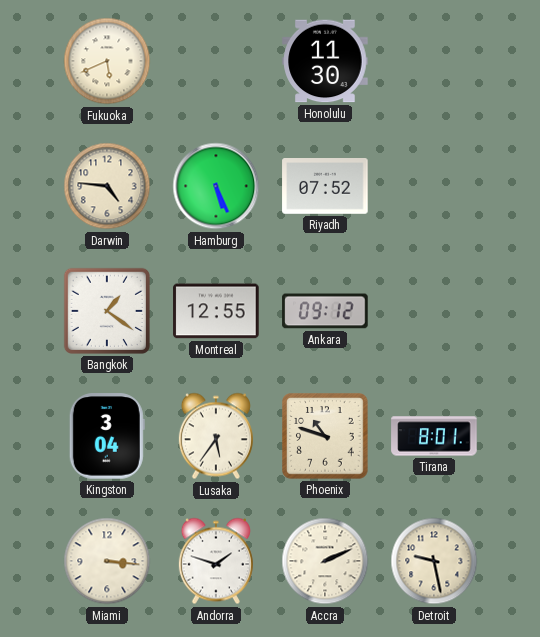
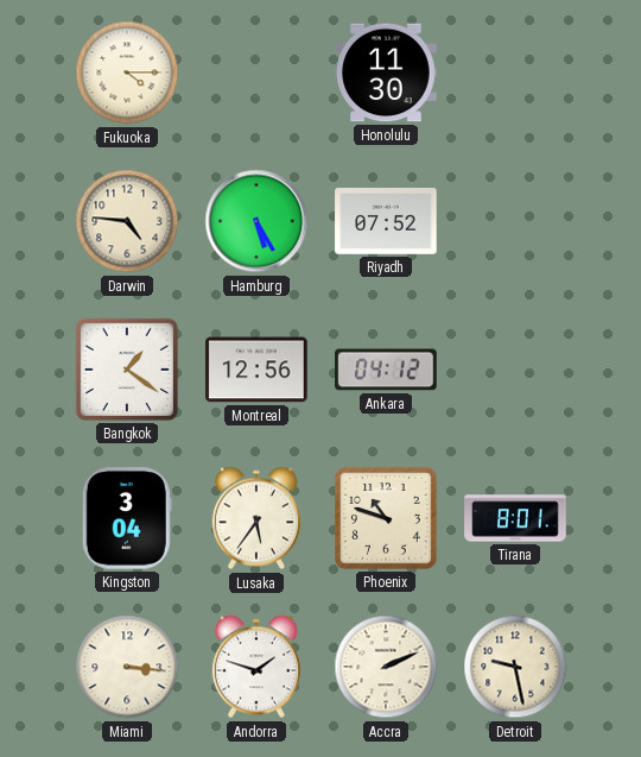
Fukuoka: 5:41 -> 4:15
Hamburg: 5:26 -> 5:25
Montreal: 12:55 -> 12:56
Ankara: 09:12 -> 04:12
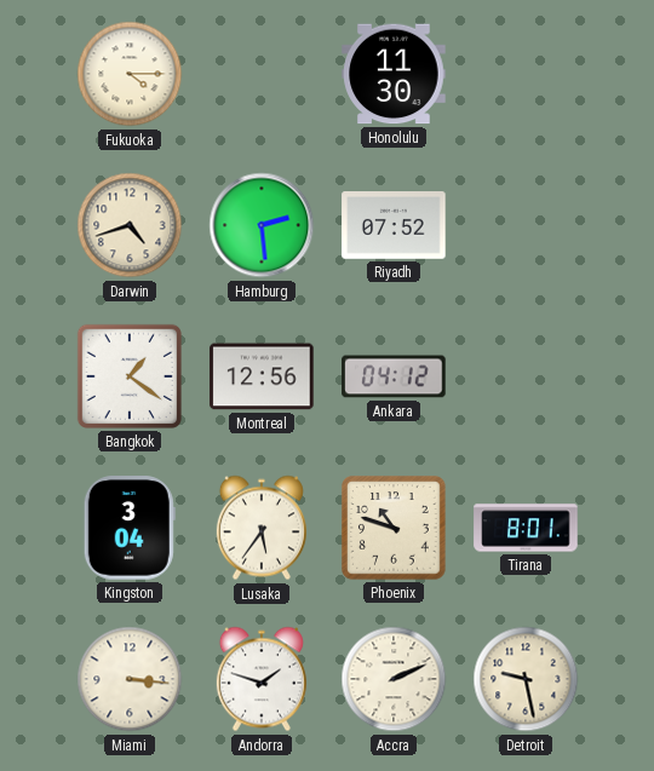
Darwin: 4:46 -> 4:42
Hamburg: 5:25 -> 2:29
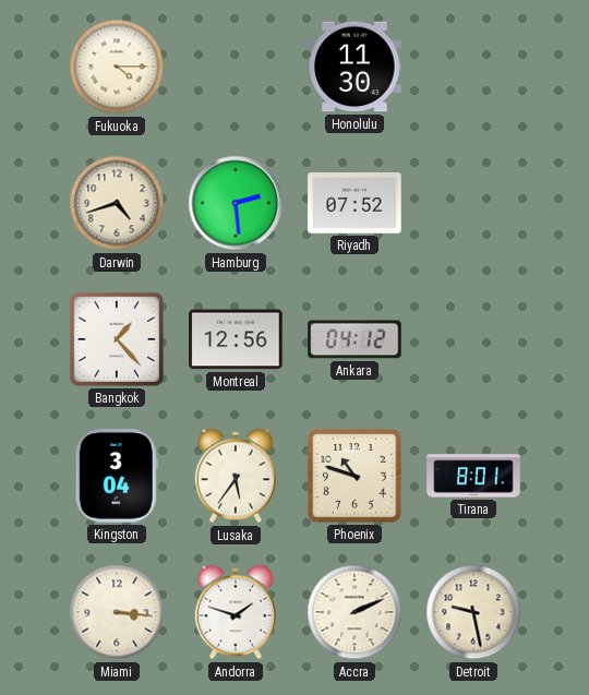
Bangkok: 1:21 -> 1:23
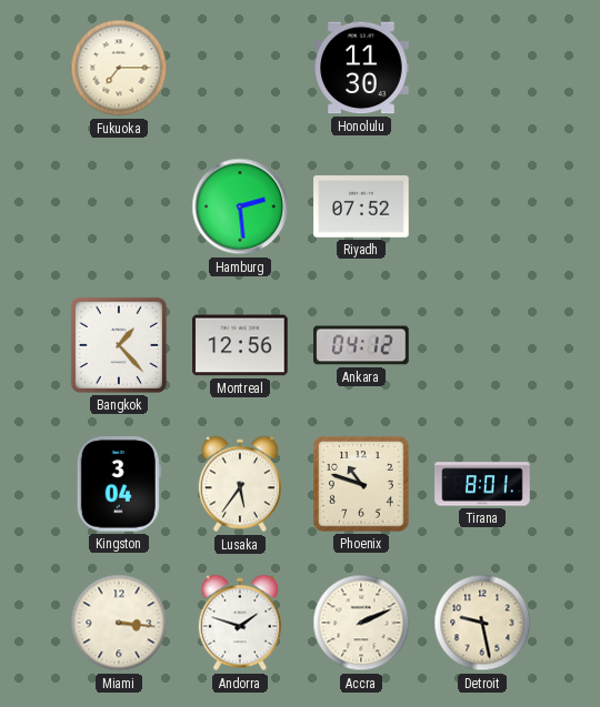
Fukuoka: 4:15 -> 7:15
Darwin: 4:42 -> none
